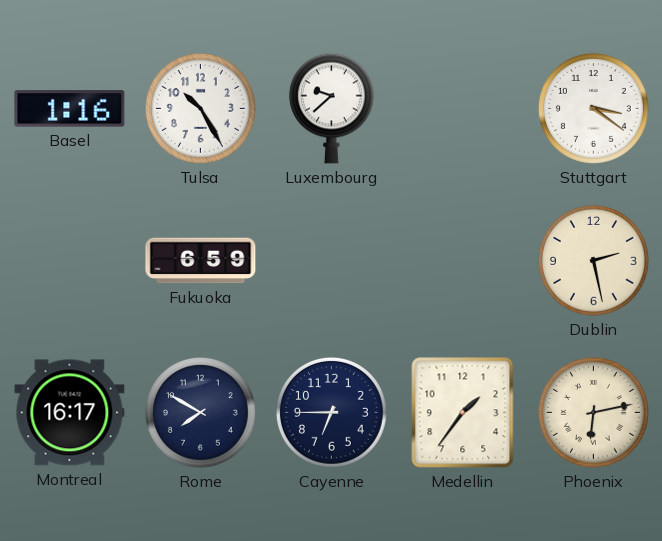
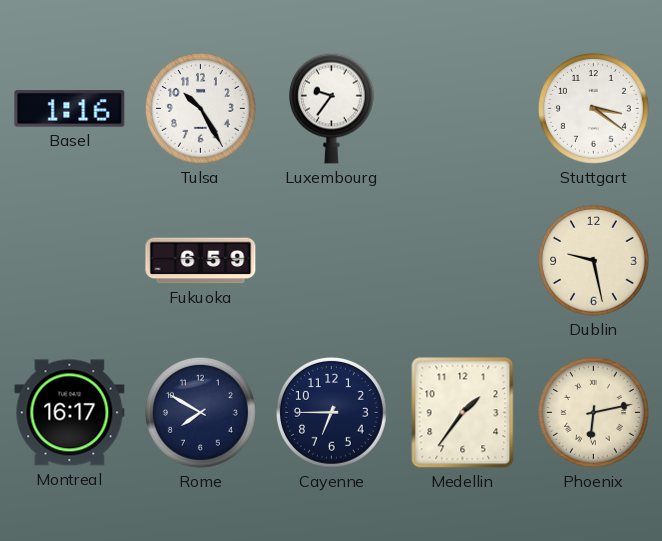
Luxembourg: 9:38 -> 9:36
Dublin: 2:28 -> 9:28
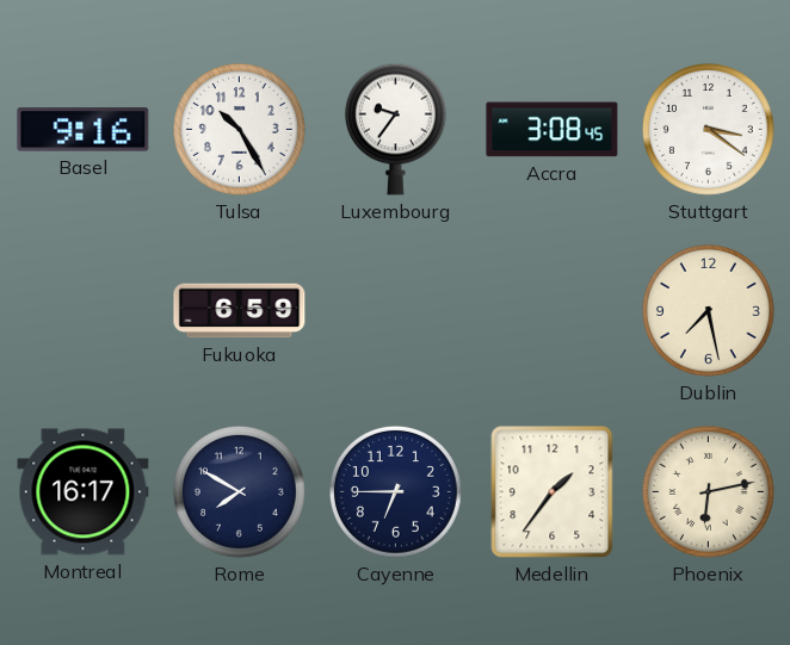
Basel: 1:16 -> 9:16
Accra: none -> 3:08
Dublin: 9:28 -> 7:28
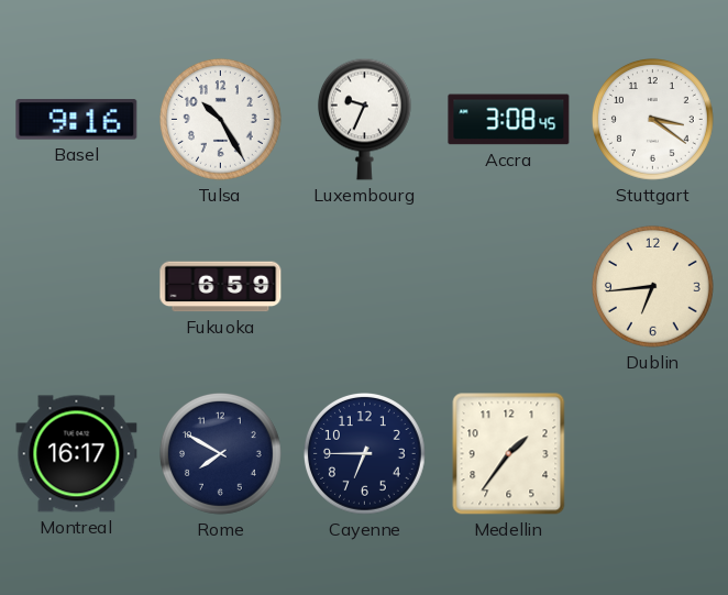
Luxembourg: 9:36 -> 9:34
Dublin: 7:28 -> 6:44
Phoenix: 6:13 -> none
